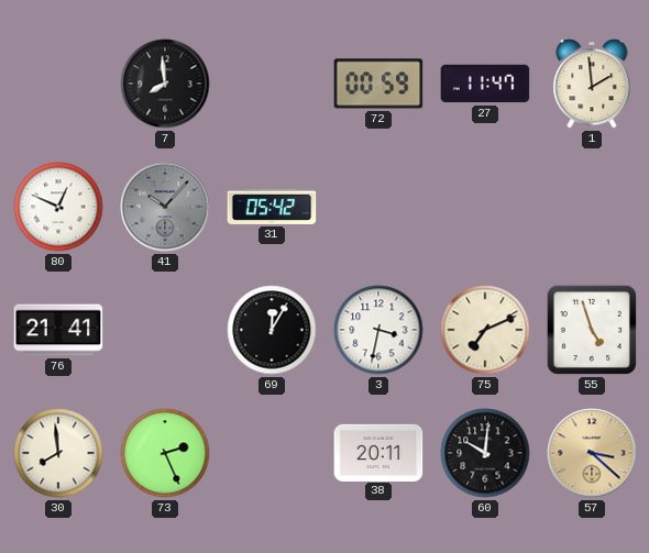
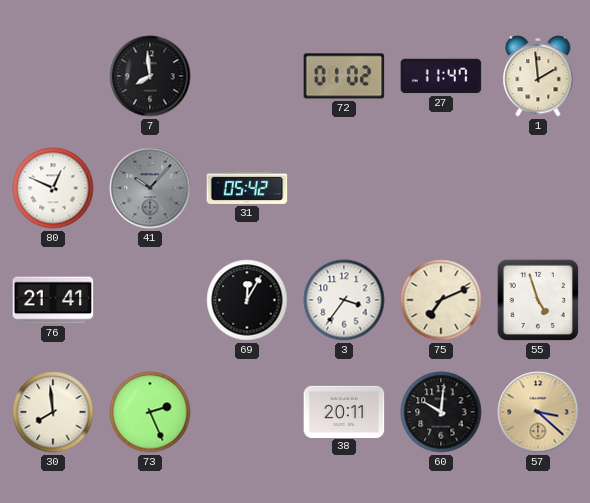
72: 00:59 -> 01:02
3: 3:32 -> 3:36
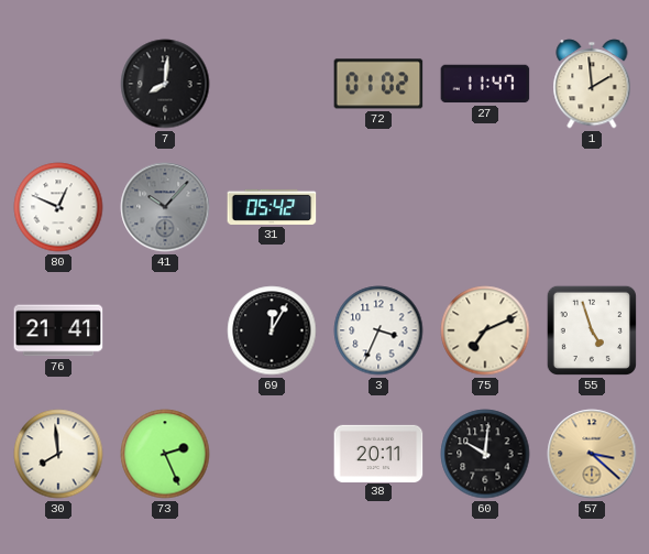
7: 7:59 -> 8:01
3: 3:36 -> 3:34
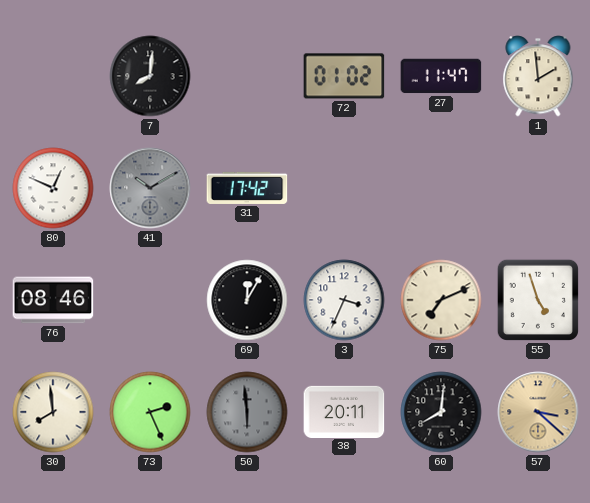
41: 10:07 -> 10:10
31: 05:42 -> 17:42
76: 21:41 -> 08:46
50: none -> 5:59
60: 10:01 -> 8:01
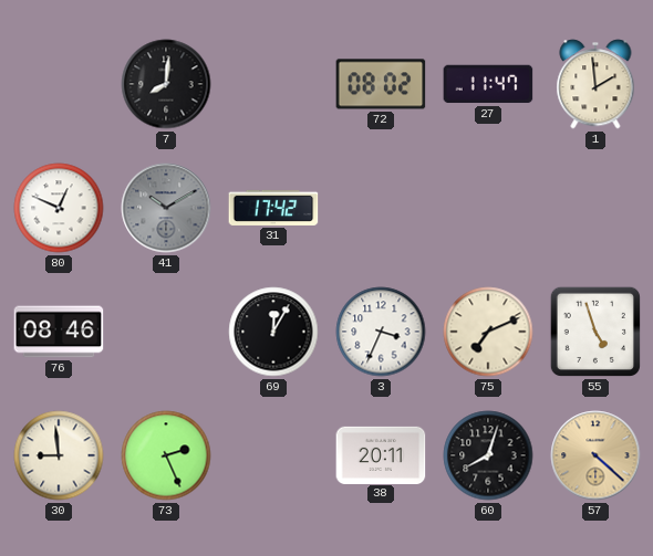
72: 01:02 -> 08:02
30: 7:59 -> 8:59
50: 5:59 -> none
60: 8:01 -> 8:03
57: 3:22 -> 4:22
